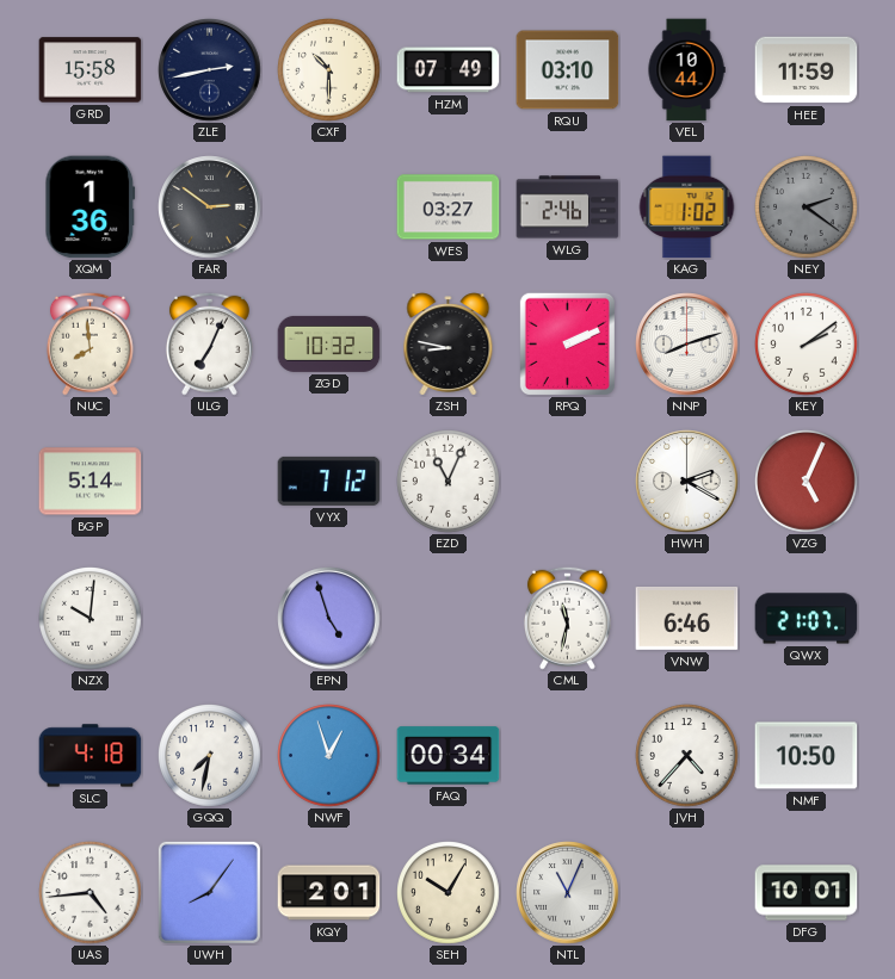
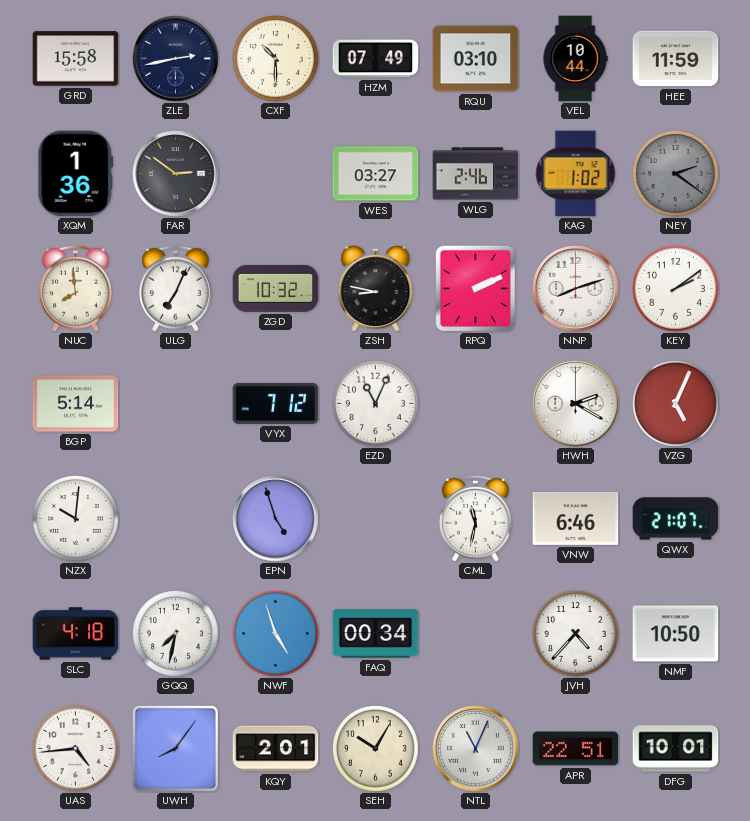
NWF: 12:57 -> 4:57
APR: none -> 22:51
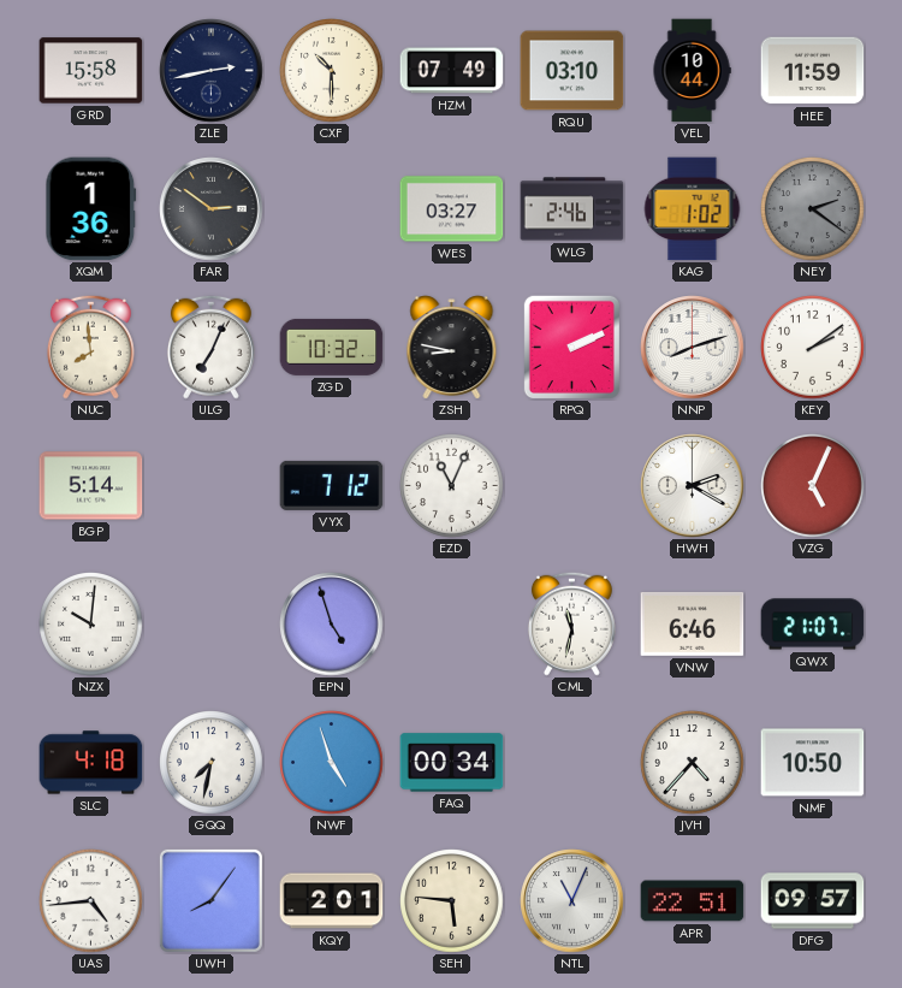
SEH: 10:05 -> 5:46
DFG: 10:01 -> 09:57
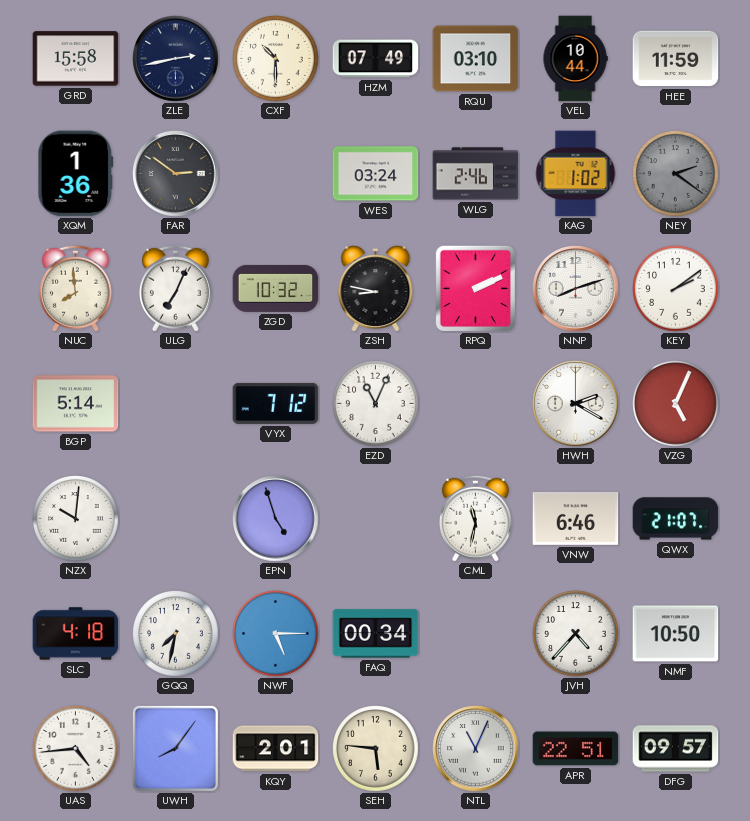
WES: 03:27 -> 03:24
NWF: 4:57 -> 5:15
